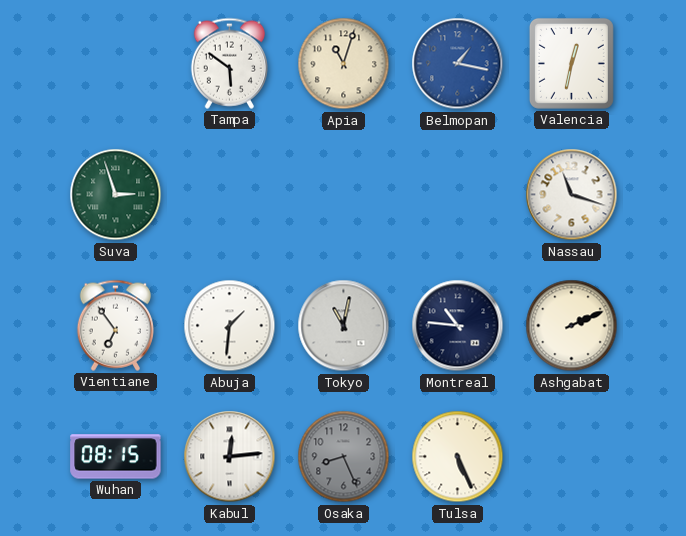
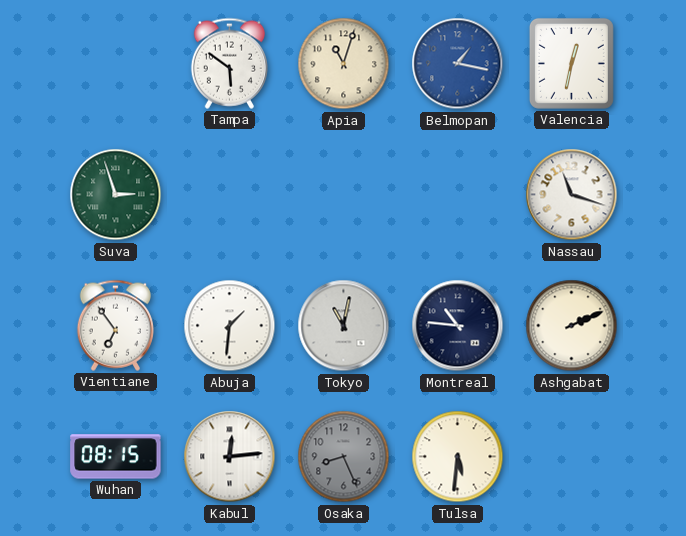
Tulsa: 5:26 -> 5:31
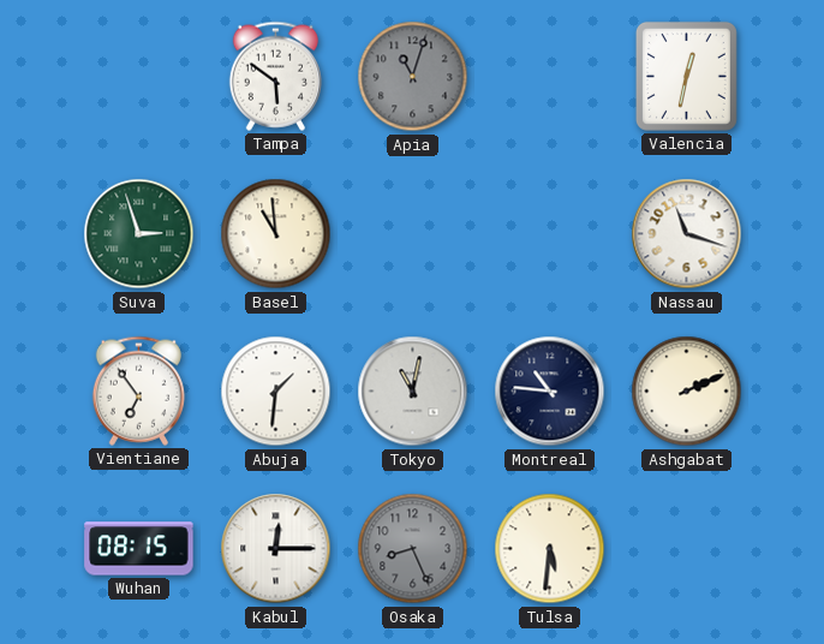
Apia dial: cream -> grey
Belmopan: 1:17 -> none
Basel: none -> 10:59
Kabul: 12:14 -> 12:15
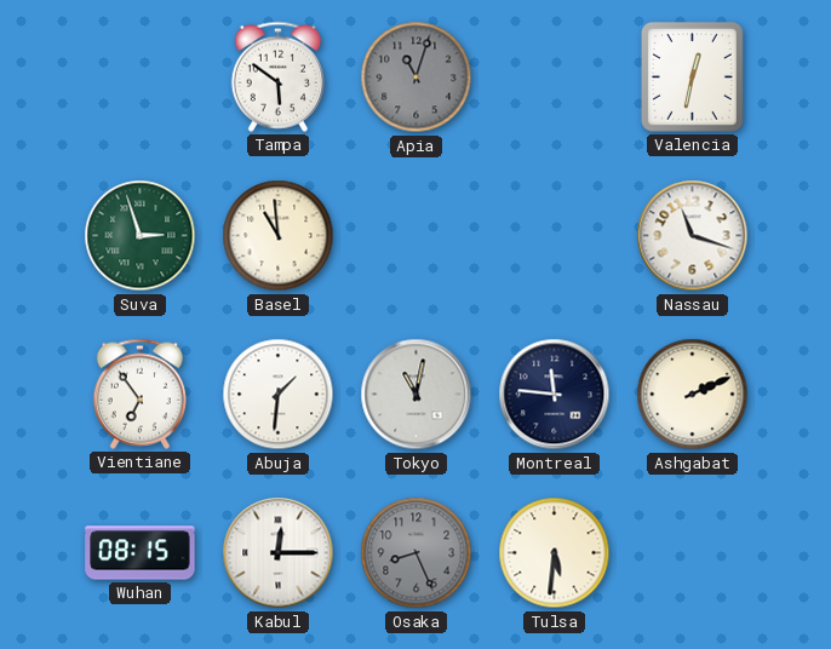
Montreal: 10:46 -> 11:46
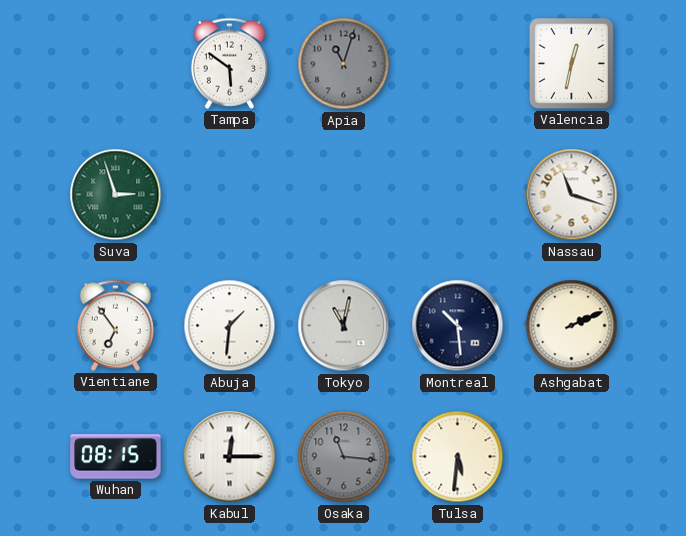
Basel: 10:59 -> none
Montreal: 11:46 -> 10:29
Osaka: 8:26 -> 11:16
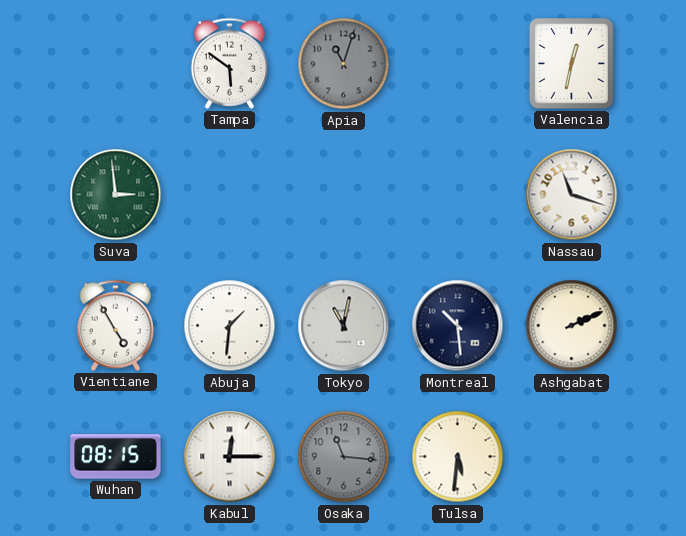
Suva: 2:57 -> 2:59
Vientiane: 6:54 -> 4:55
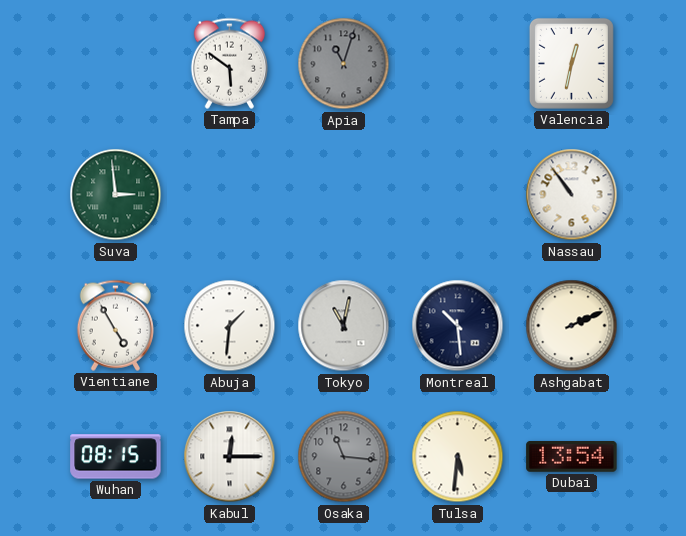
Nassau: 11:18 -> 10:54
Dubai: none -> 13:54
